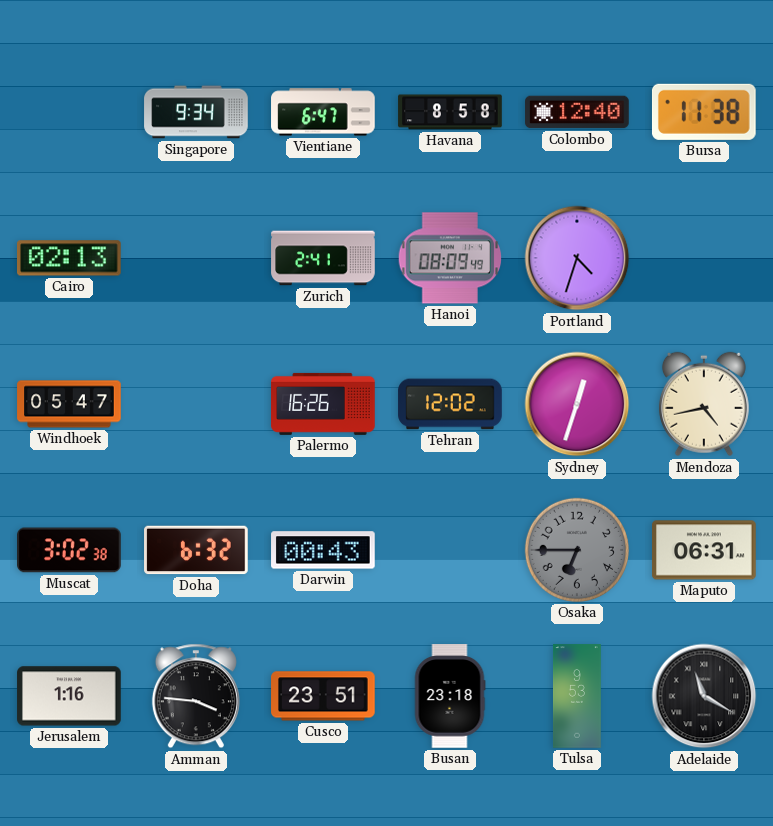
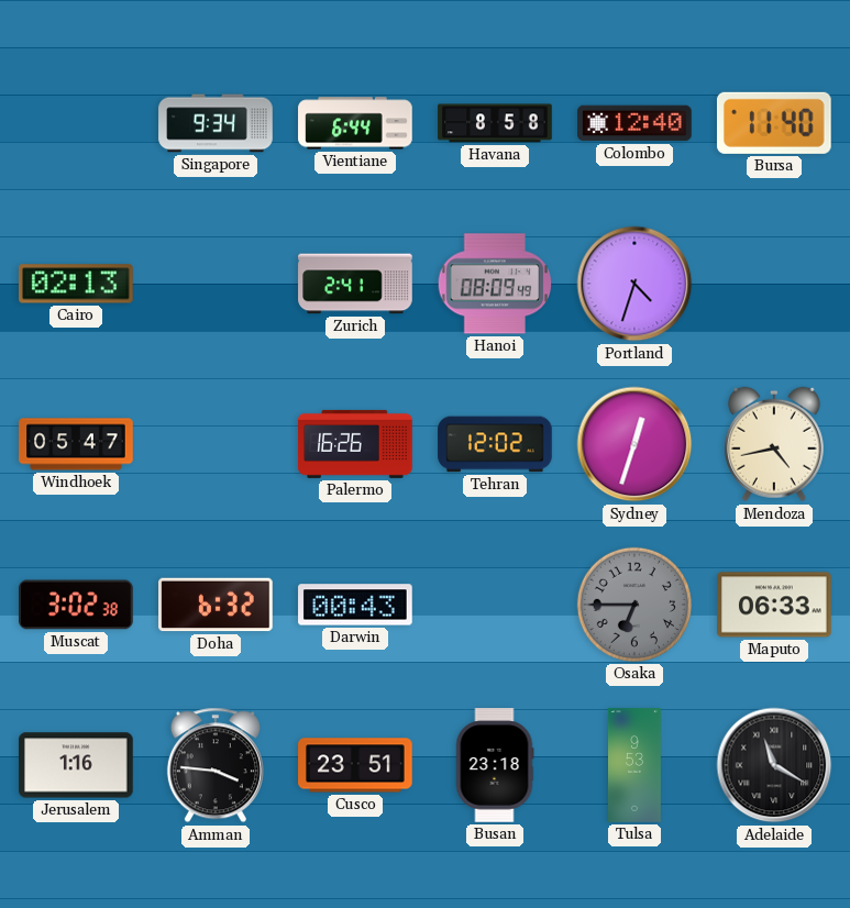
Vientiane: 6:47 -> 6:44
Bursa: 11:38 -> 11:40
Maputo: 06:31 -> 06:33
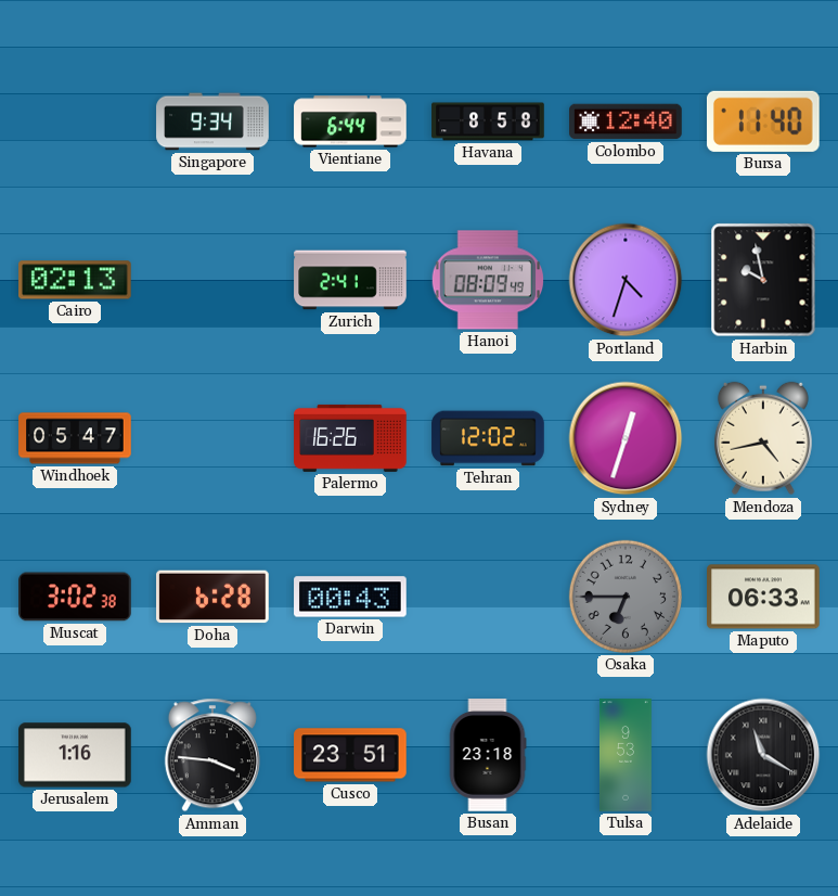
Harbin: none -> 9:58
Doha: 6:32 -> 6:28
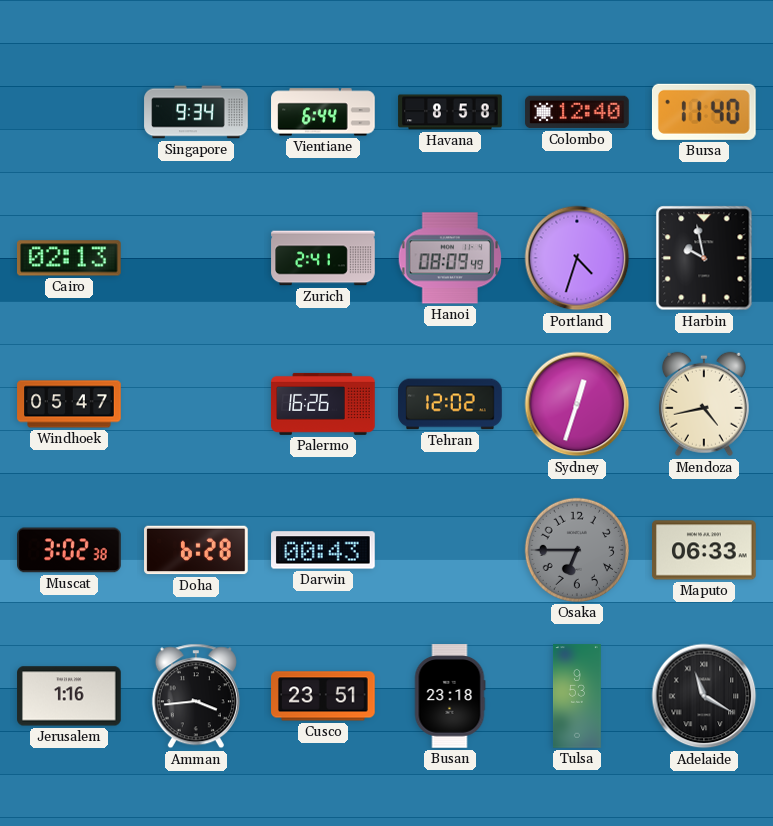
Amman: 3:46 -> 3:44
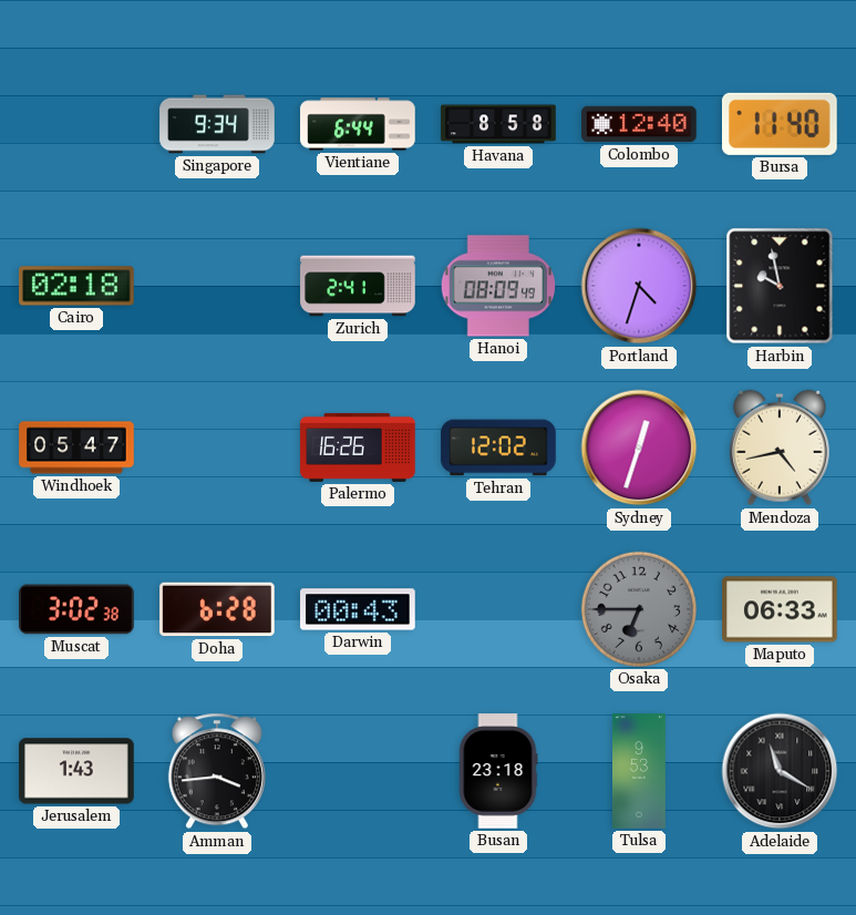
Cairo: 02:13 -> 02:18
Jerusalem: 1:16 -> 1:43
Cusco: 23:51 -> none
